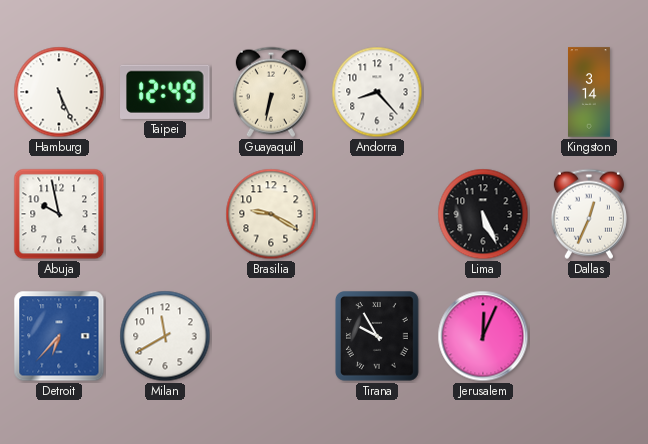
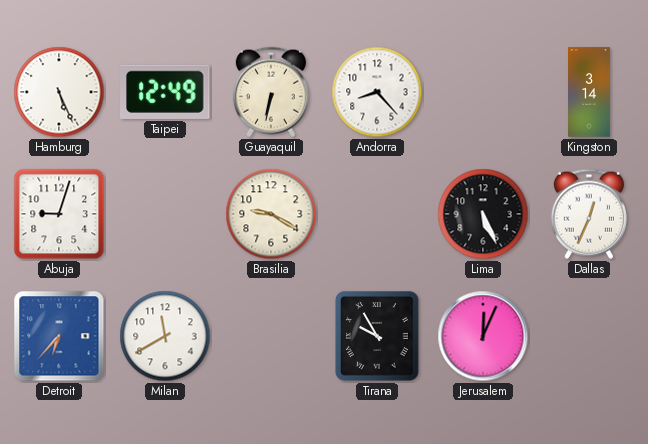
Abuja: 9:58 -> 9:03
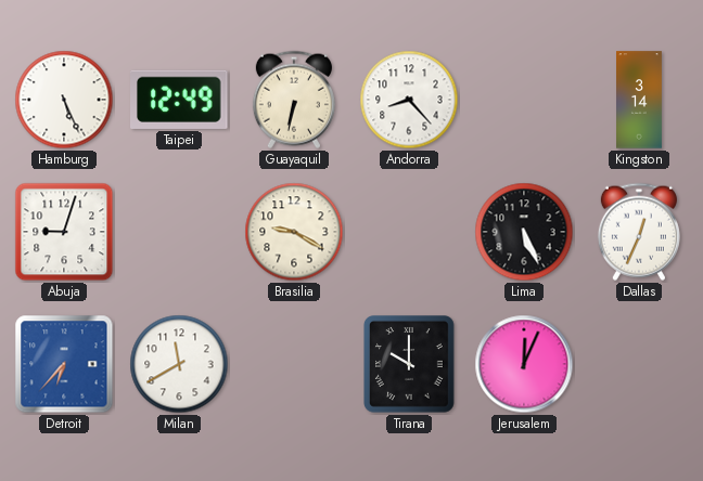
Tirana: 9:55 -> 10:00
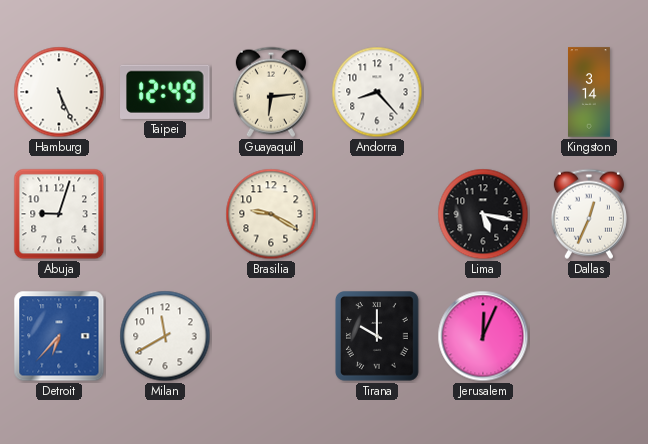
Guayaquil: 6:32 -> 6:14
Lima: 5:26 -> 5:17
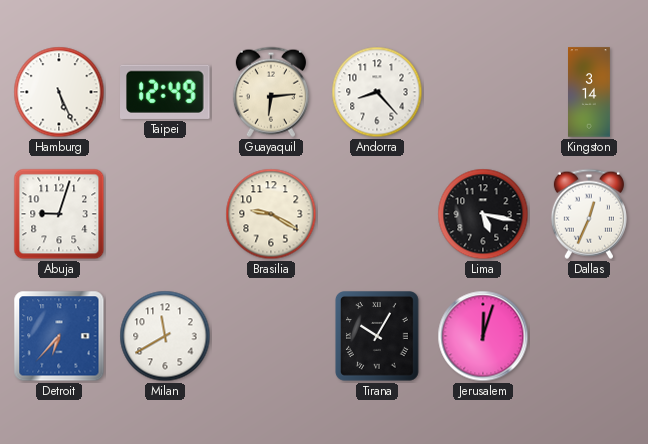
Tirana: 10:00 -> 10:05
Jerusalem: 12:04 -> 12:03
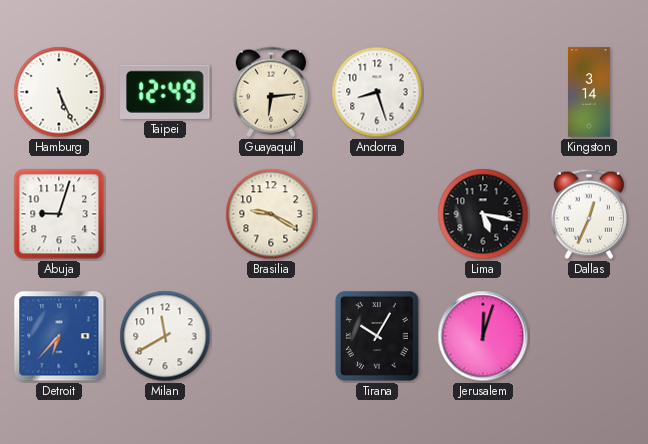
Andorra: 8:23 -> 8:27
